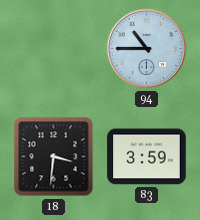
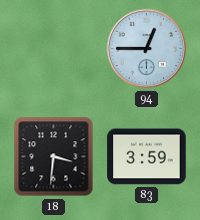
94: 10:45 -> 12:45
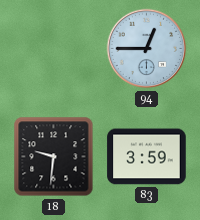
18: 3:31 -> 9:31
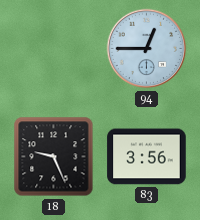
18: 9:31 -> 9:26
83: 3:59 -> 3:56
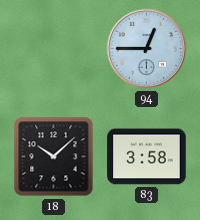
18: 9:26 -> 10:08
83: 3:56 -> 3:58
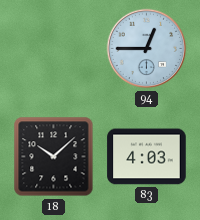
83: 3:58 -> 4:03
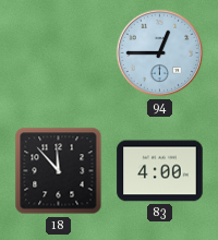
18: 10:08 -> 11:53
83: 4:03 -> 4:00
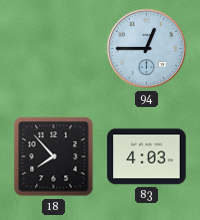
18: 11:53 -> 7:53
83: 4:00 -> 4:03
